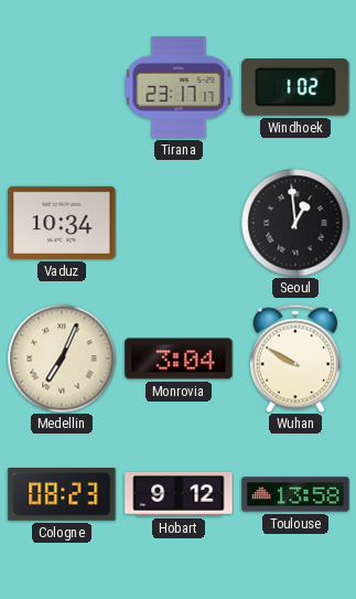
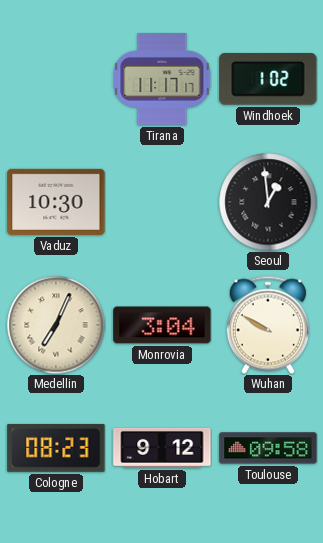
Tirana: 23:17 -> 11:17
Vaduz: 10:34 -> 10:30
Toulouse: 13:58 -> 09:58
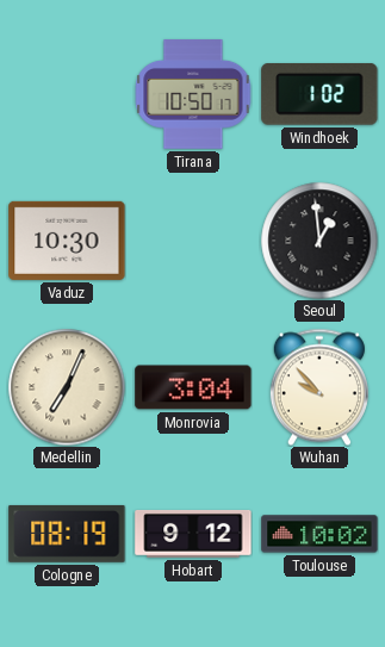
Tirana: 11:17 -> 10:50
Wuhan: 9:50 -> 9:53
Cologne: 08:23 -> 08:19
Toulouse: 09:58 -> 10:02
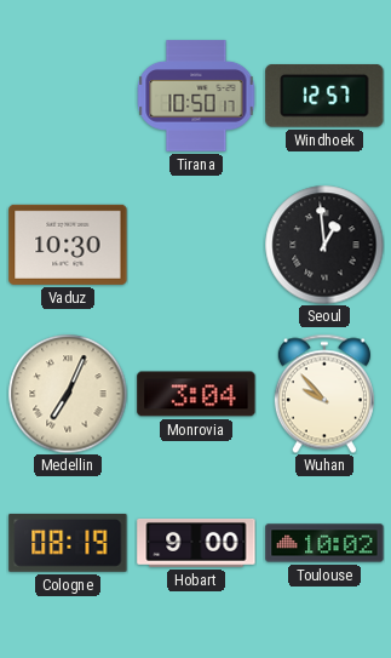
Windhoek: 1:02 -> 12:57
Hobart: 9:12 -> 9:00
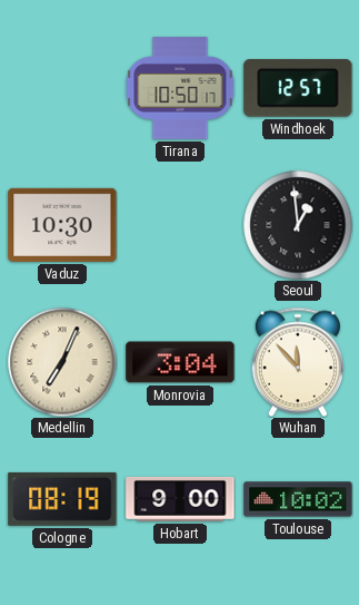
Wuhan: 9:53 -> 11:53
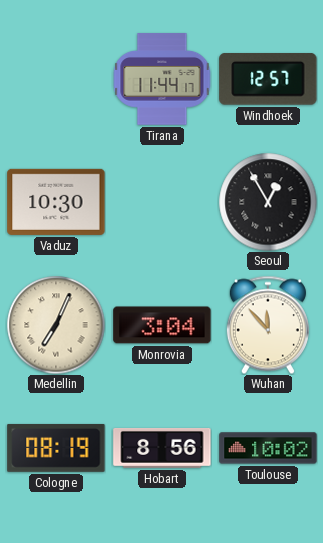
Tirana: 10:50 -> 11:44
Seoul: 12:59 -> 12:55
Hobart: 9:00 -> 8:56
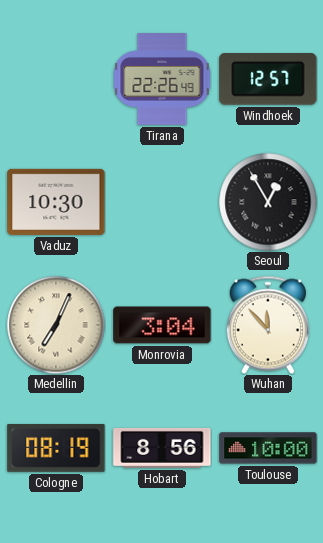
Tirana: 11:44 -> 22:26
Toulouse: 10:02 -> 10:00
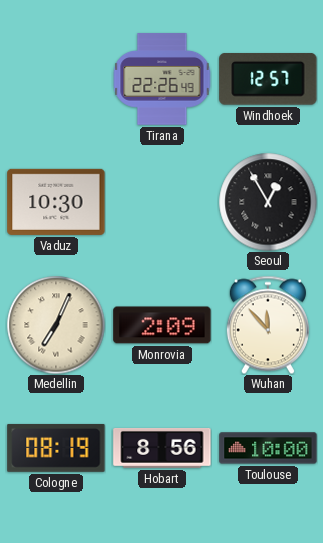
Monrovia: 3:04 -> 2:09
